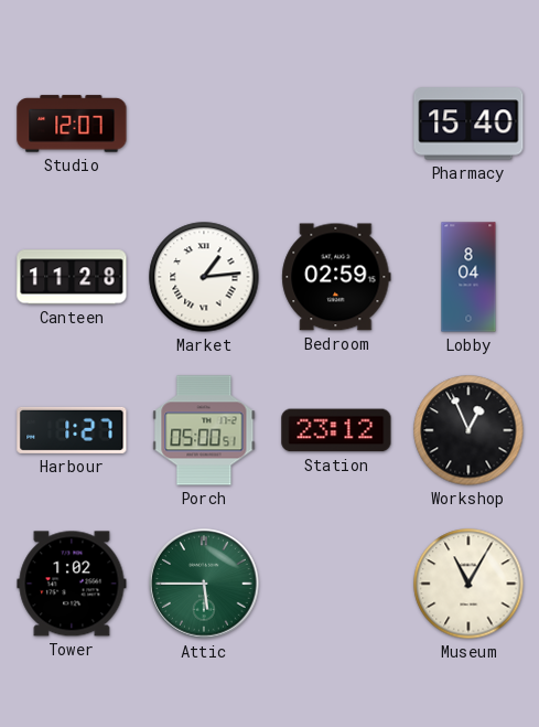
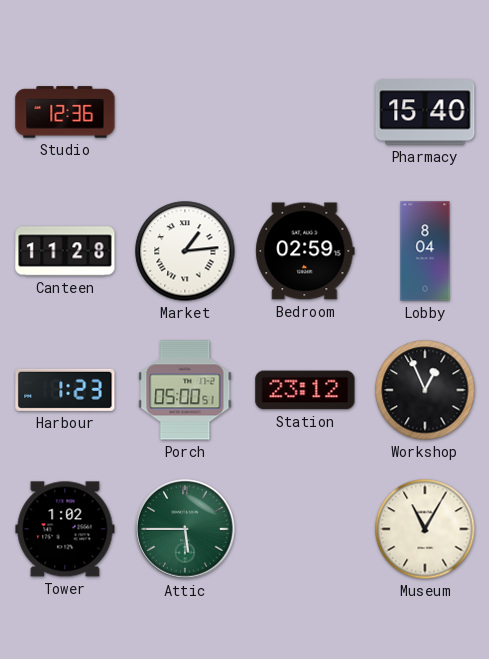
Studio: 12:07 -> 12:36
Harbour: 1:27 -> 1:23
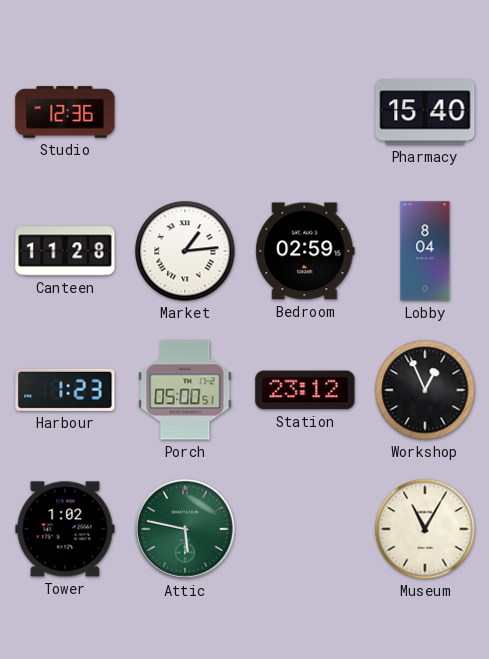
Attic: 5:45 -> 5:47
